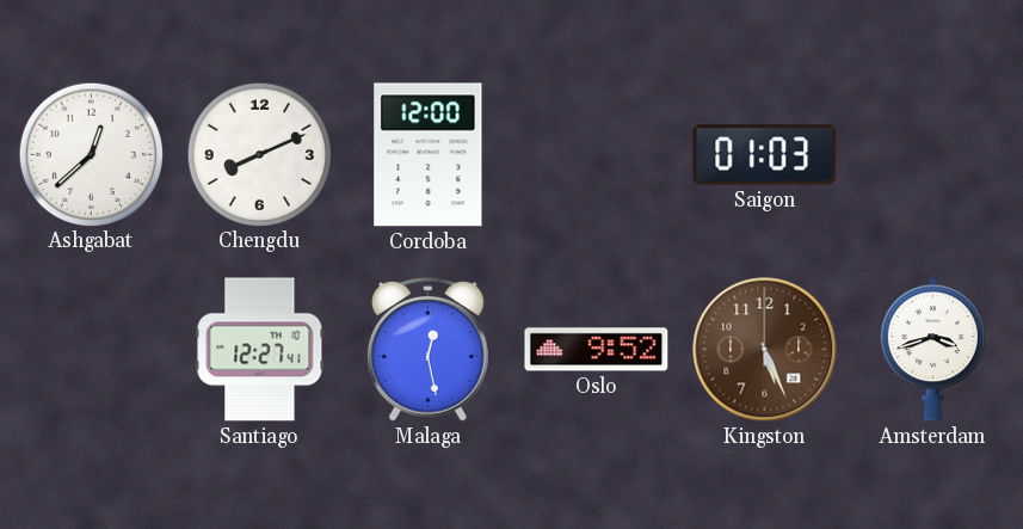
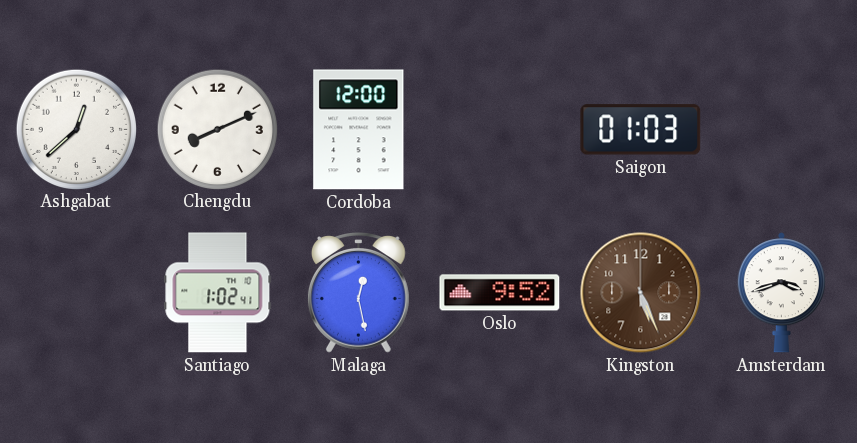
Santiago: 12:27 -> 1:02
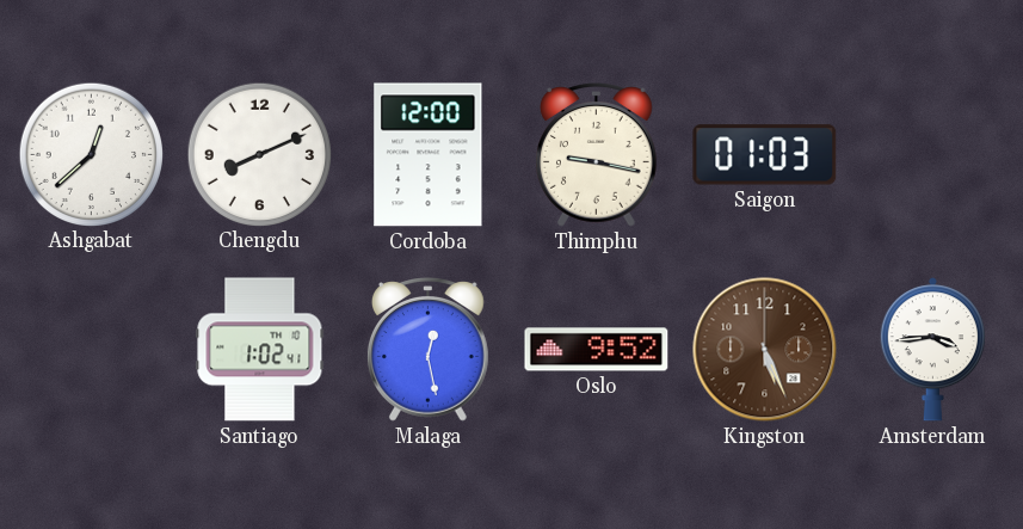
Thimphu: none -> 9:17
Amsterdam: 3:42 -> 3:44
